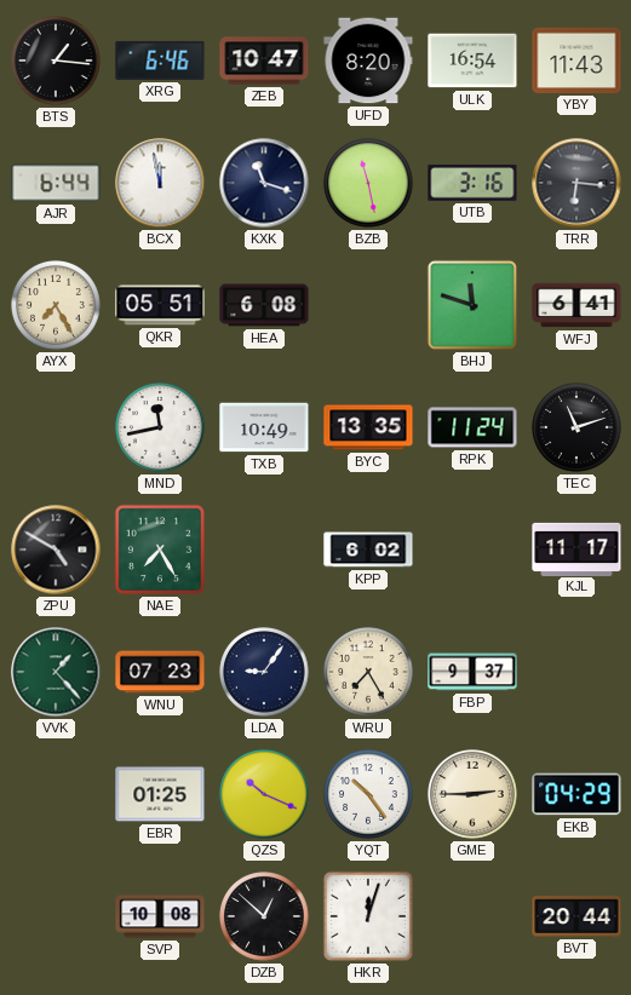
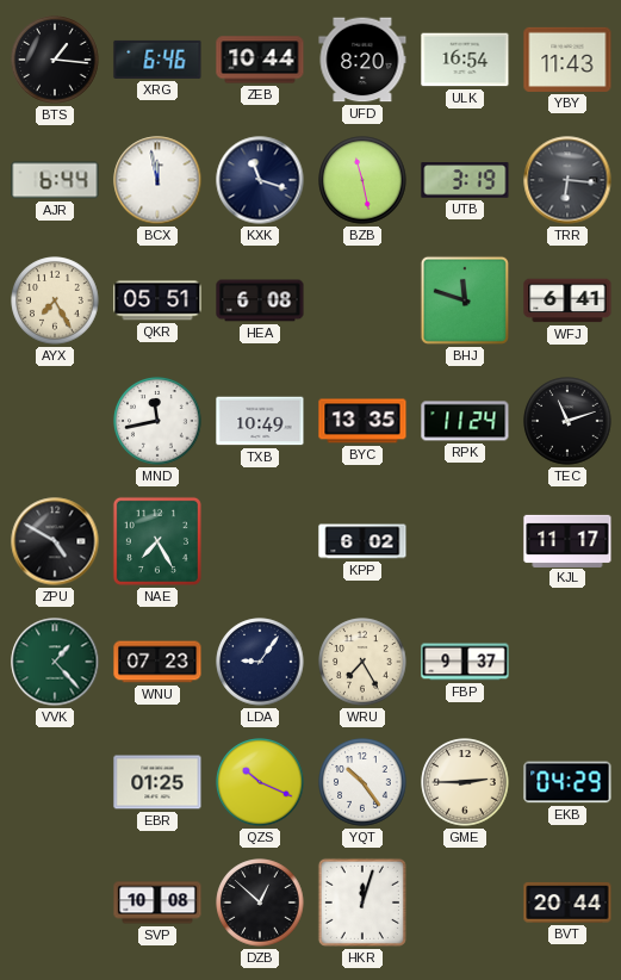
ZEB: 10:47 -> 10:44
UTB: 3:16 -> 3:19
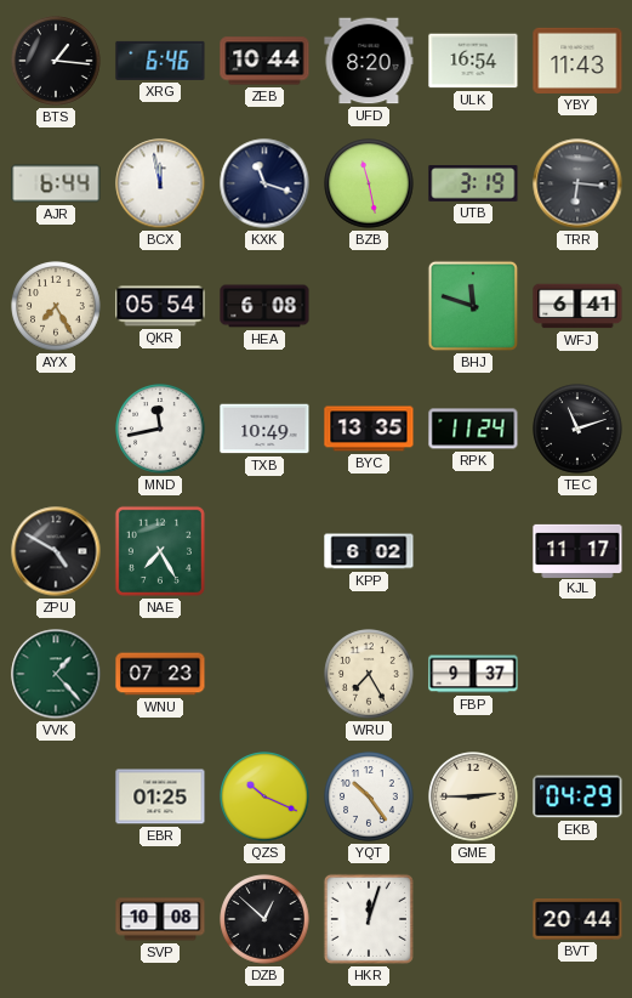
QKR: 05:51 -> 05:54
LDA: 9:06 -> none
